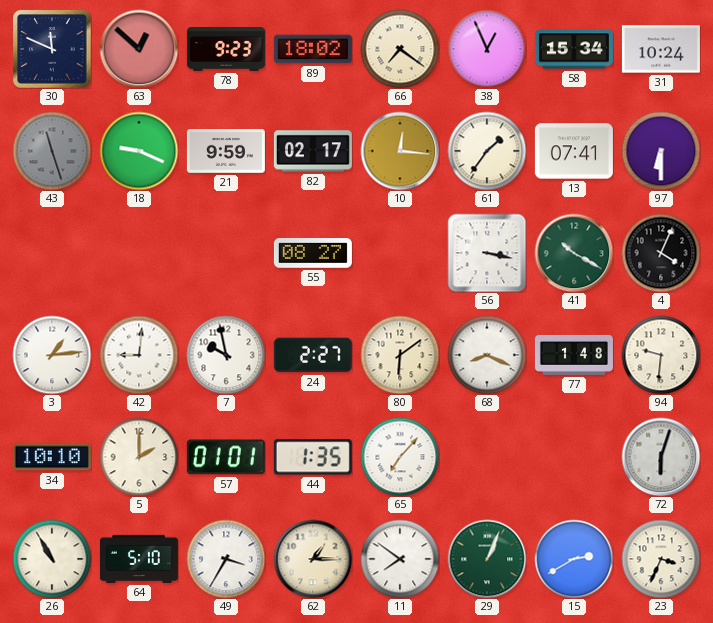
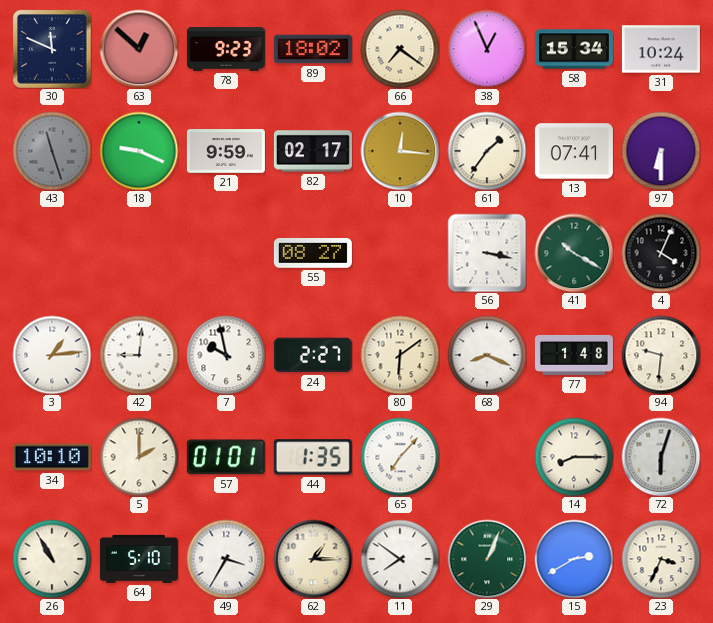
14: none -> 8:15
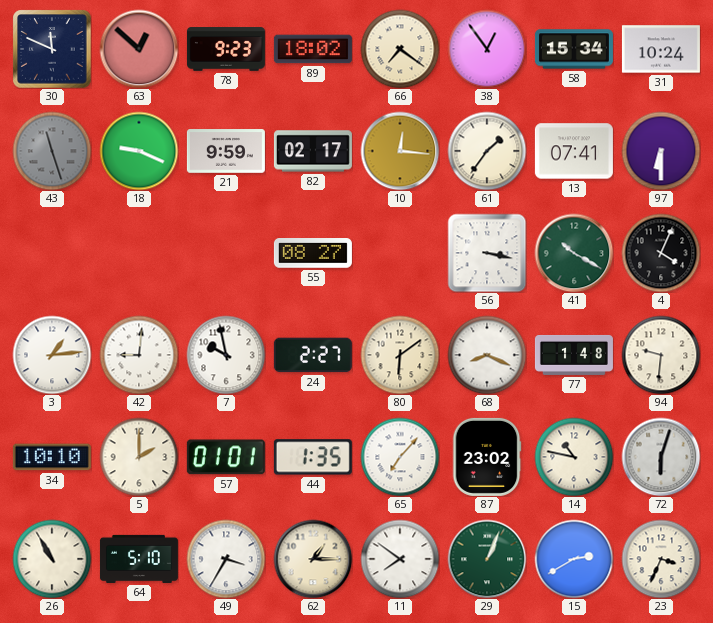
38: 12:56 -> 12:54
87: none -> 23:02
14: 8:15 -> 10:47
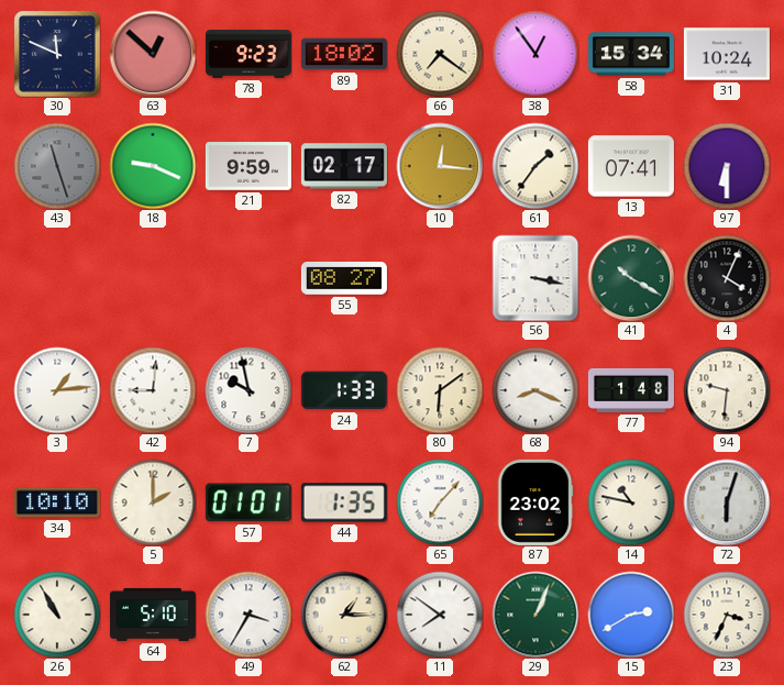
24: 2:27 -> 1:33
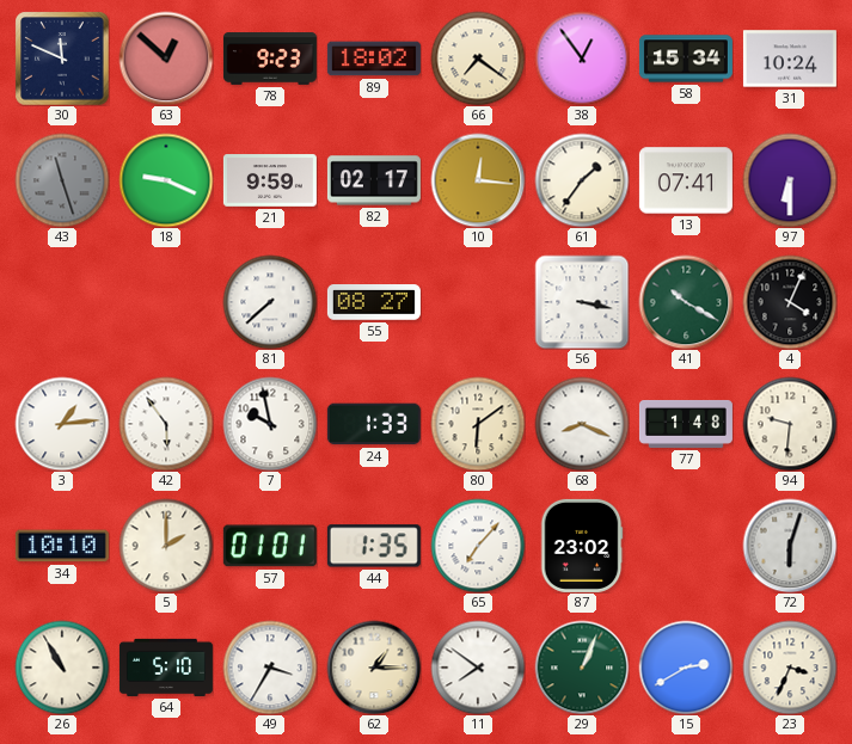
81: none -> 7:38
42: 9:01 -> 5:54
14: 10:47 -> none
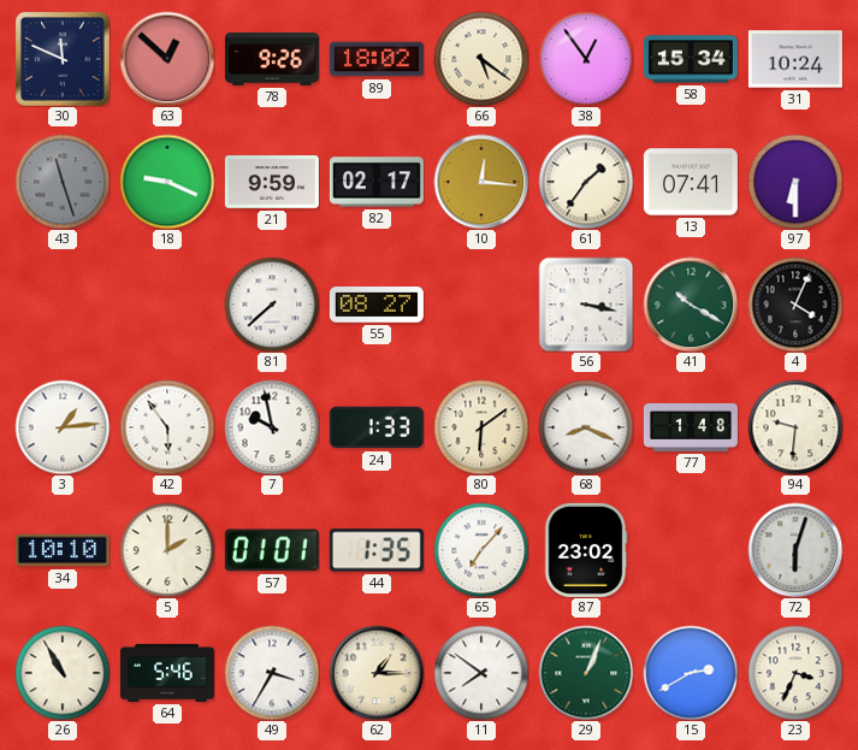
78: 9:23 -> 9:26
66: 7:21 -> 5:21
64: 5:10 -> 5:46
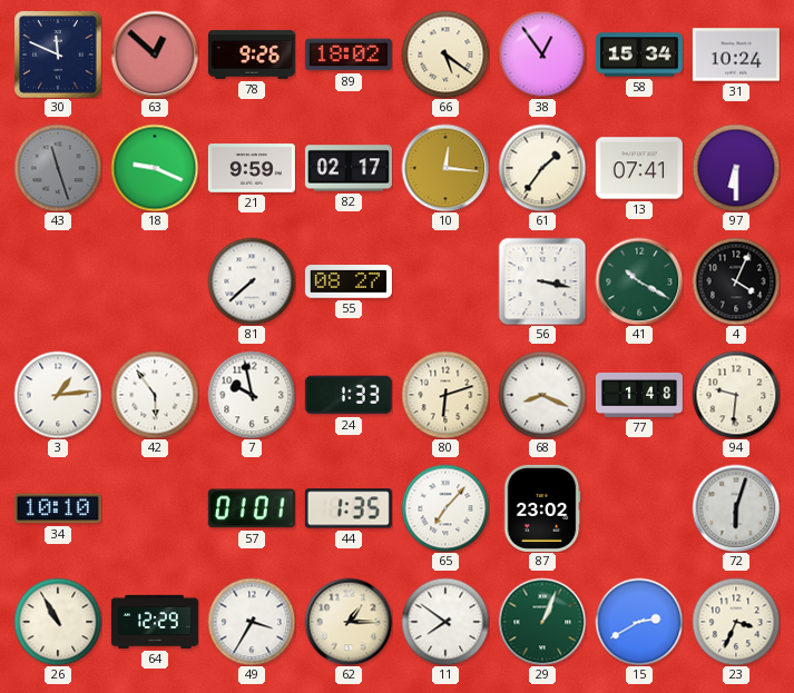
80: 6:09 -> 6:12
5: 2:00 -> none
64: 5:46 -> 12:29
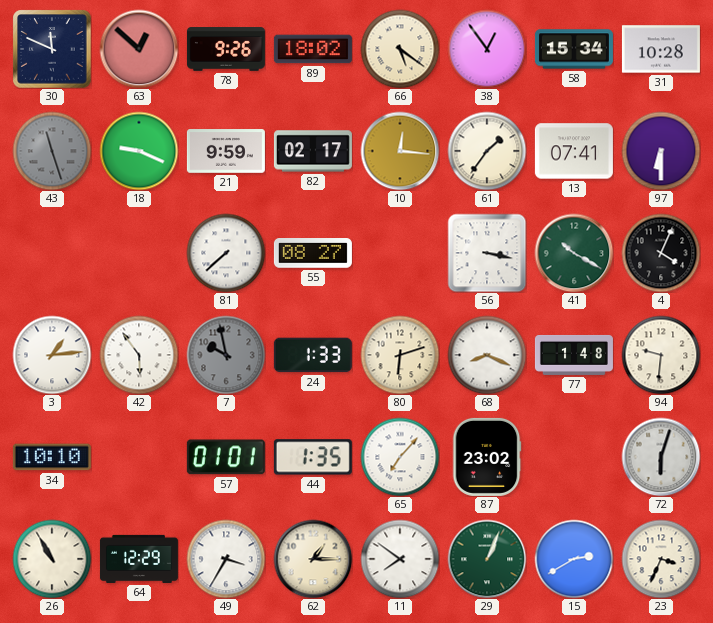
31: 10:24 -> 10:28
7 dial: white -> grey
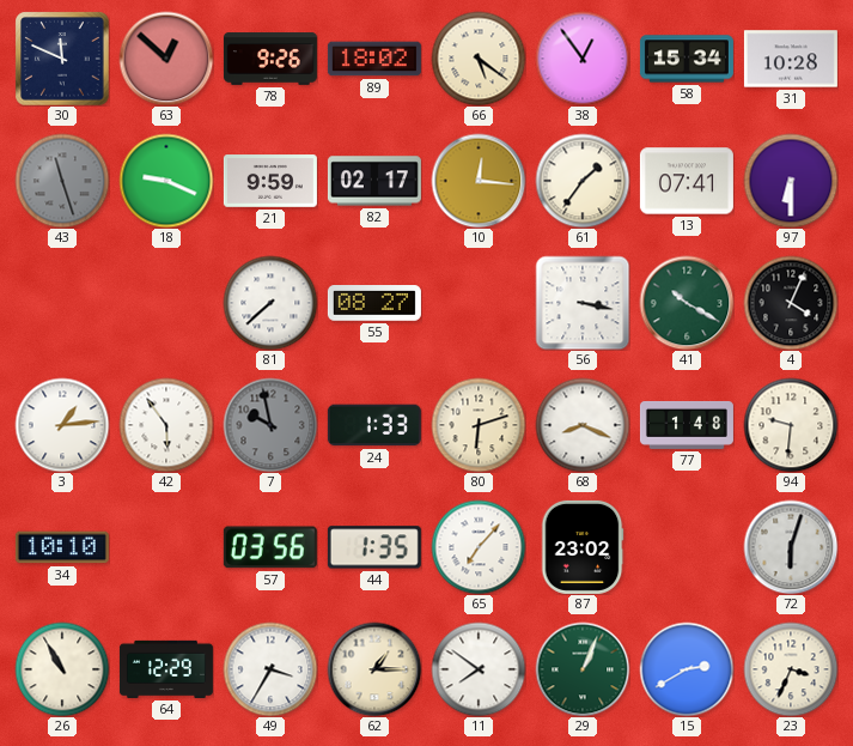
57: 01:01 -> 03:56
